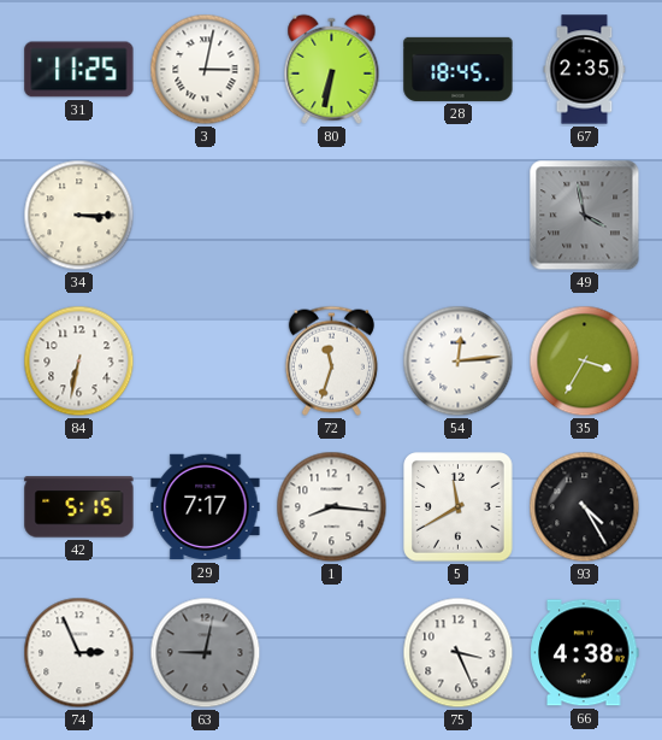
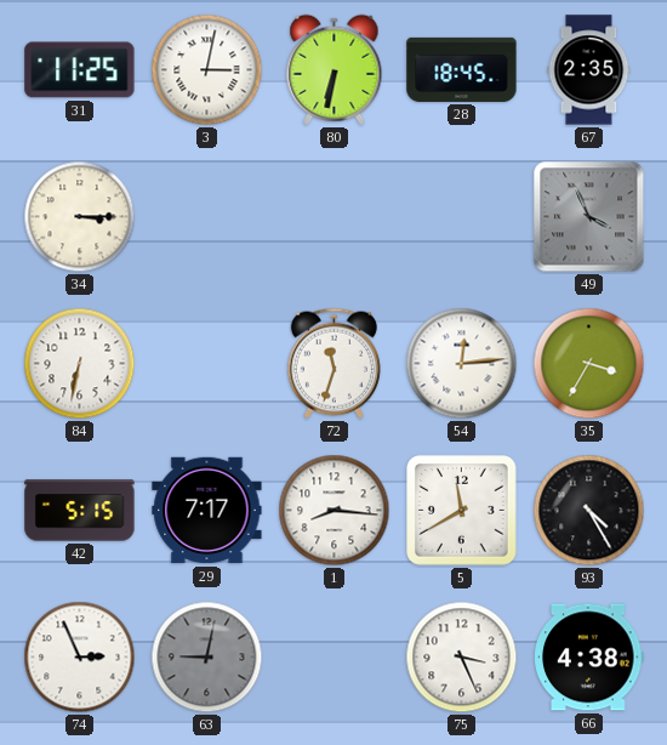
49: 3:58 -> 3:56
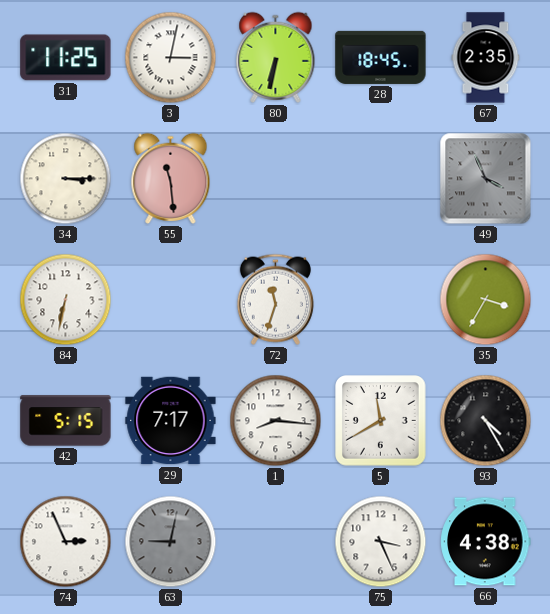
55: none -> 11:29
54: 12:14 -> none
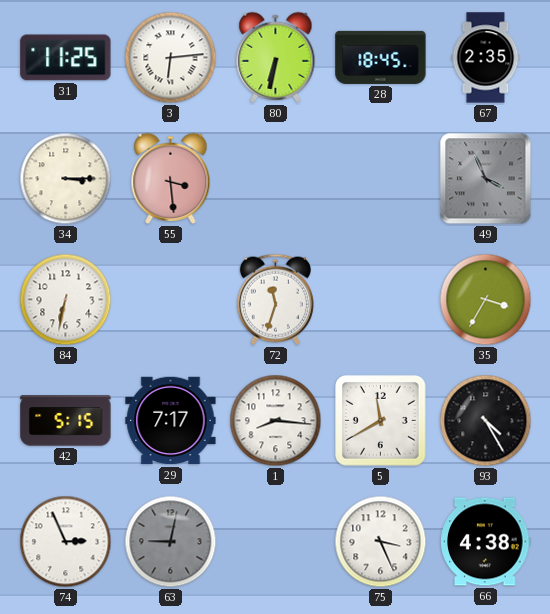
3: 3:02 -> 6:14
55: 11:29 -> 3:29
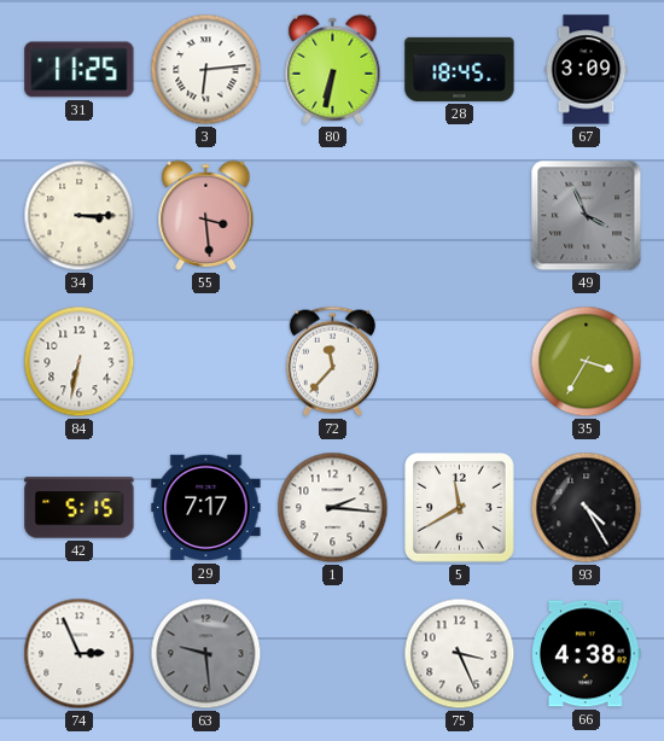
67: 2:35 -> 3:09
72: 11:33 -> 11:37
1: 8:16 -> 2:16
63: 9:02 -> 9:29
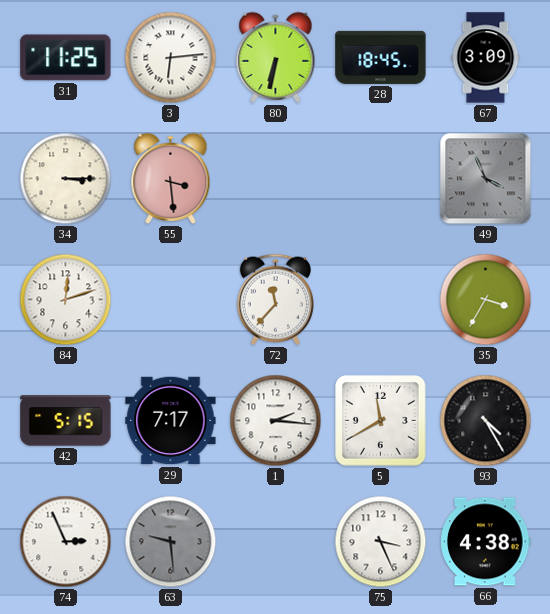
84: 6:32 -> 12:12
